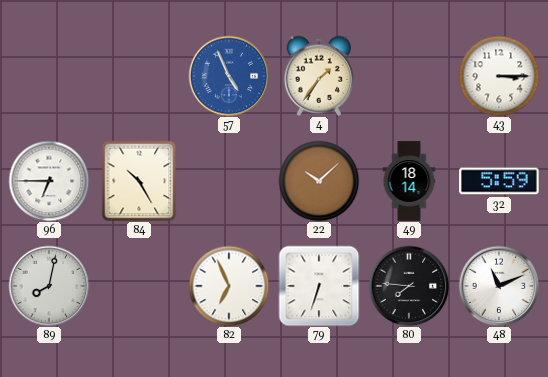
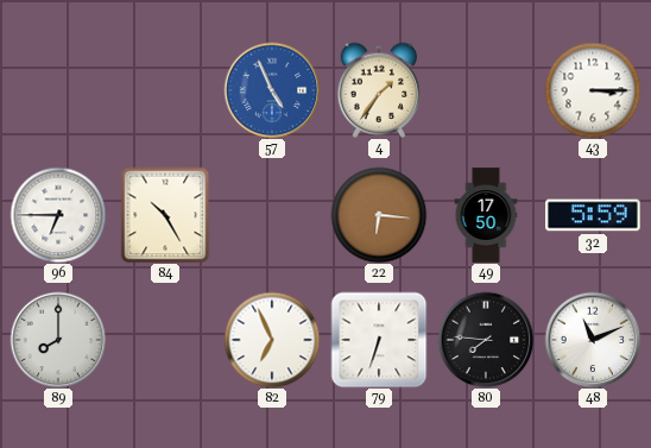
22: 10:08 -> 6:16
49: 18:14 -> 17:50
89: 8:02 -> 8:00
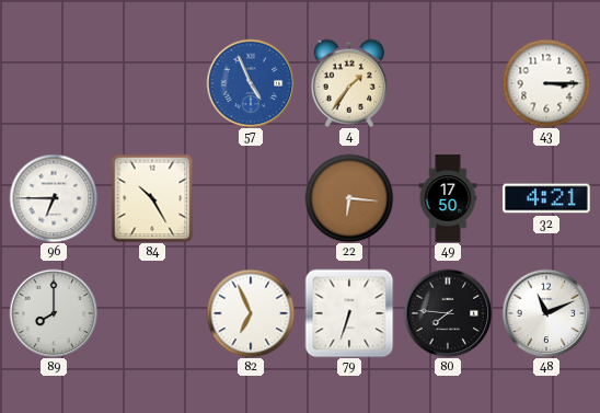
32: 5:59 -> 4:21
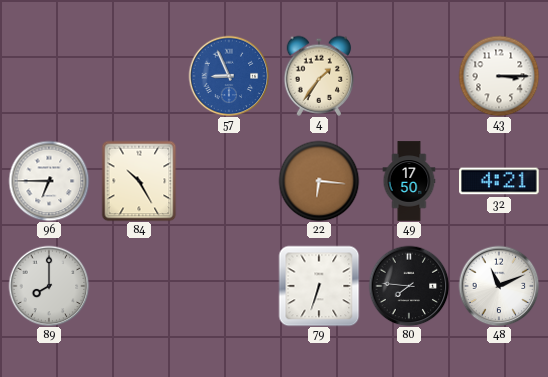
57: 4:56 -> 8:56
82: 6:56 -> none
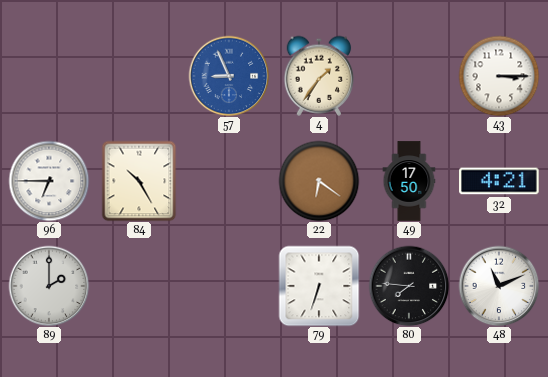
22: 6:16 -> 6:21
89: 8:00 -> 2:00
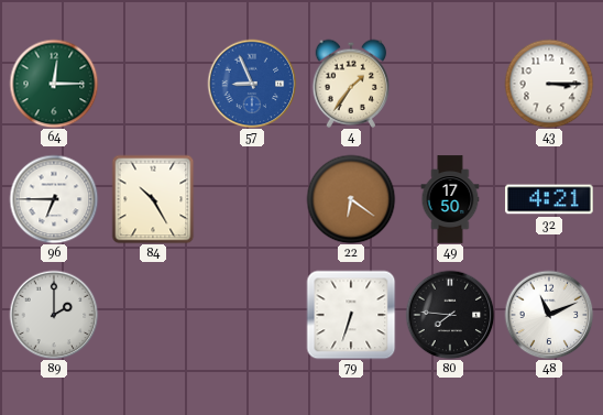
64: none -> 12:15
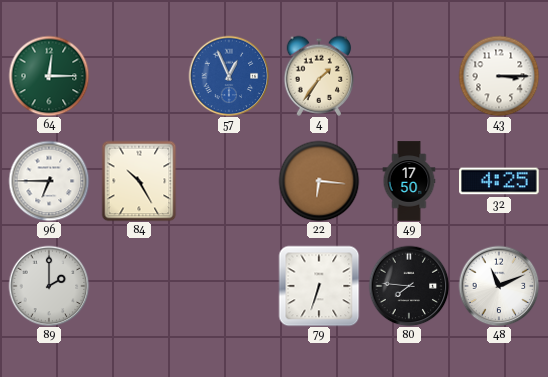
57: 8:56 -> 12:56
22: 6:21 -> 6:16
32: 4:21 -> 4:25
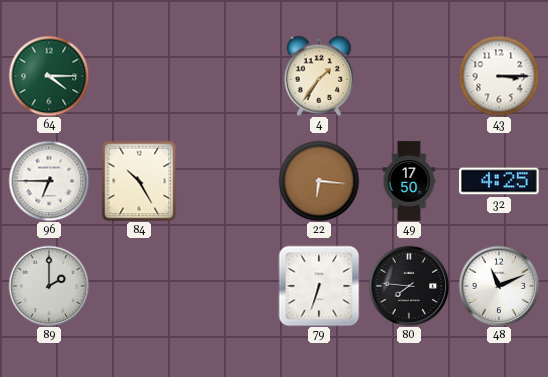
64: 12:15 -> 4:15
57: 12:56 -> none
